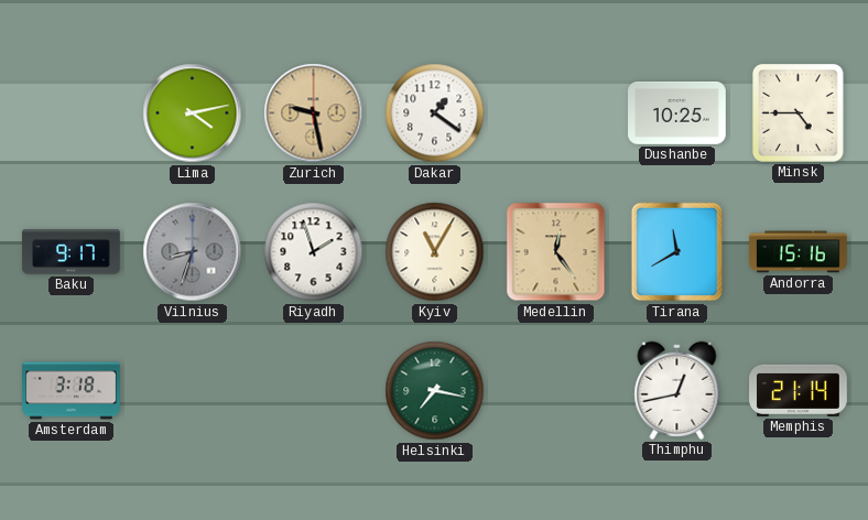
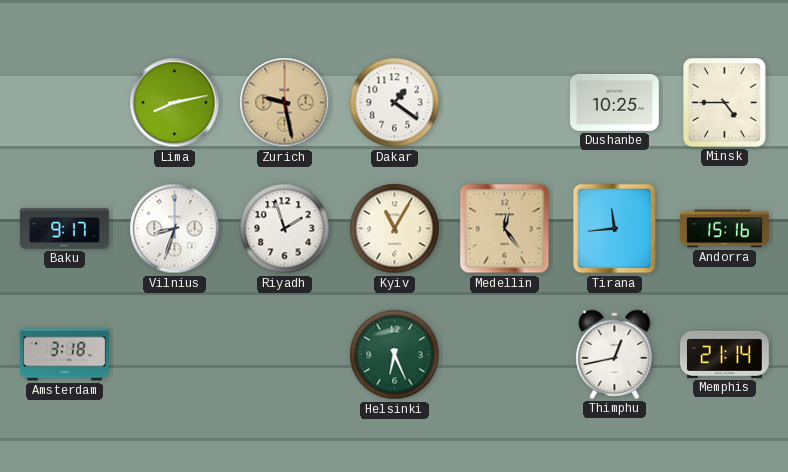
Lima: 4:13 -> 8:13
Vilnius dial: grey -> white
Tirana: 11:40 -> 11:44
Helsinki: 7:17 -> 6:26
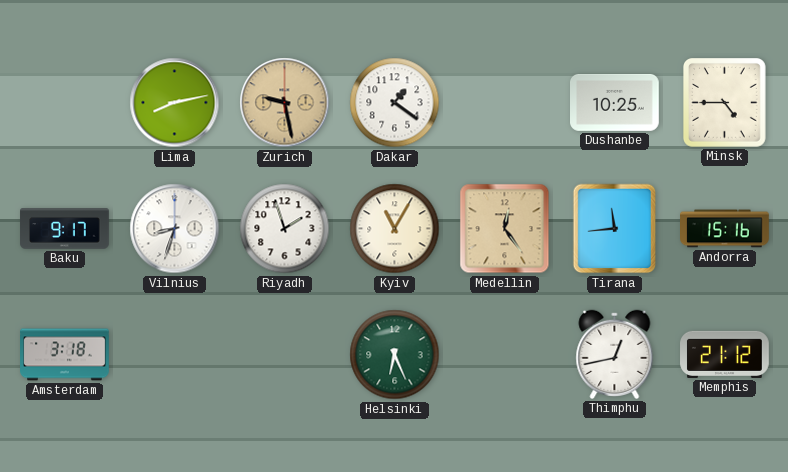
Memphis: 21:14 -> 21:12
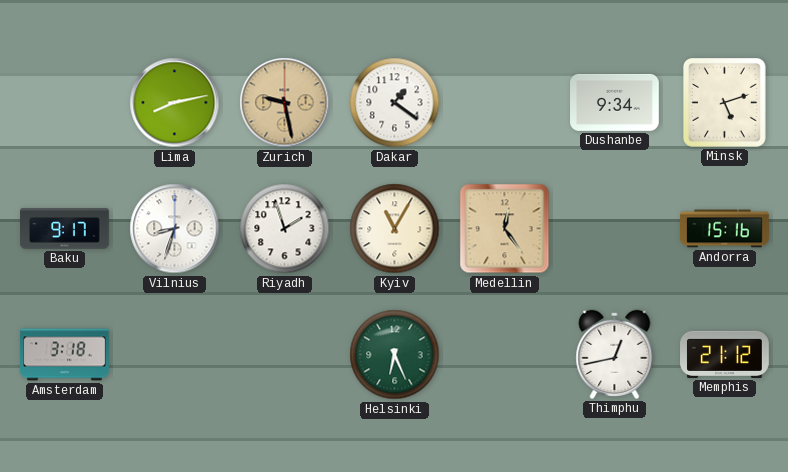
Dushanbe: 10:25 -> 9:34
Minsk: 4:45 -> 5:12
Tirana: 11:44 -> none
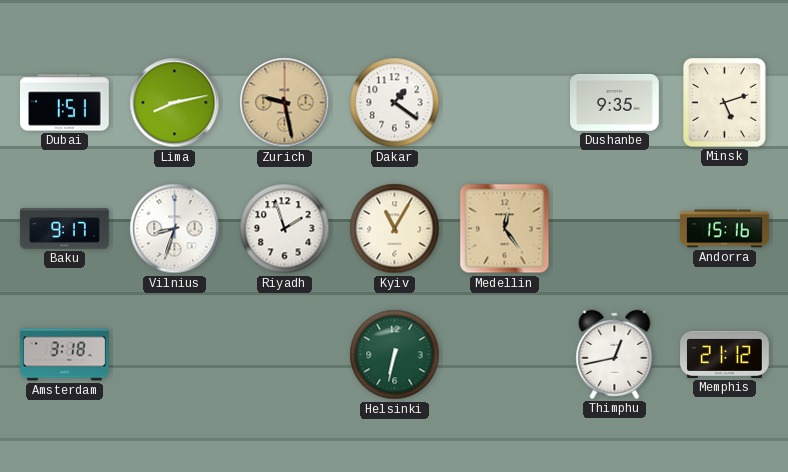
Dubai: none -> 1:51
Dushanbe: 9:34 -> 9:35
Helsinki: 6:26 -> 6:32
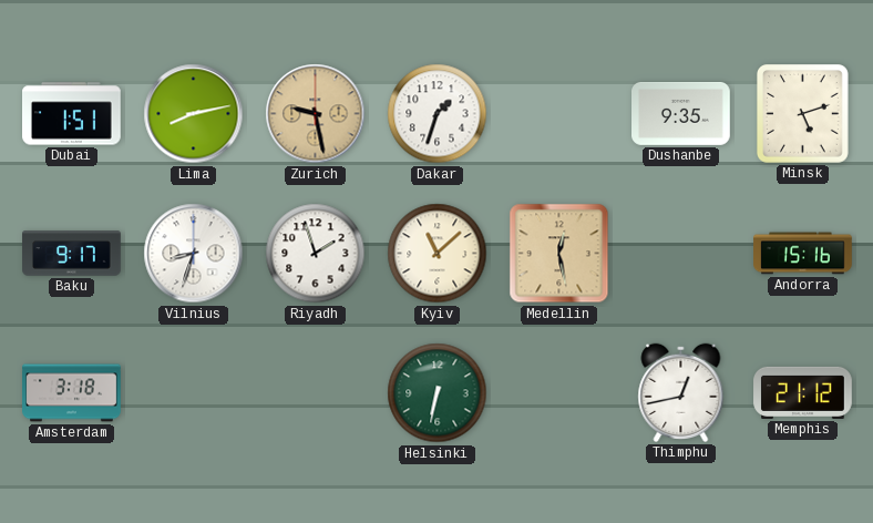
Dakar: 1:21 -> 1:33
Kyiv: 11:05 -> 11:08
Medellin: 12:24 -> 12:28
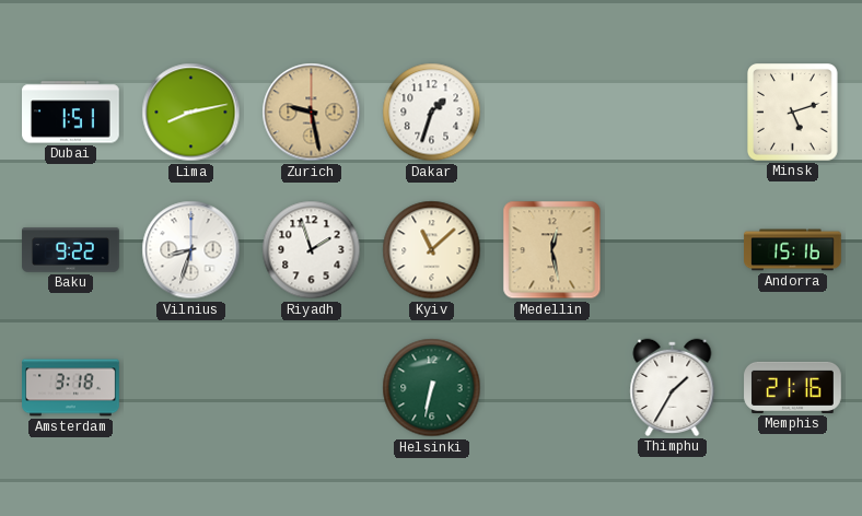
Dushanbe: 9:35 -> none
Baku: 9:17 -> 9:22
Thimphu: 12:43 -> 1:35
Memphis: 21:12 -> 21:16
